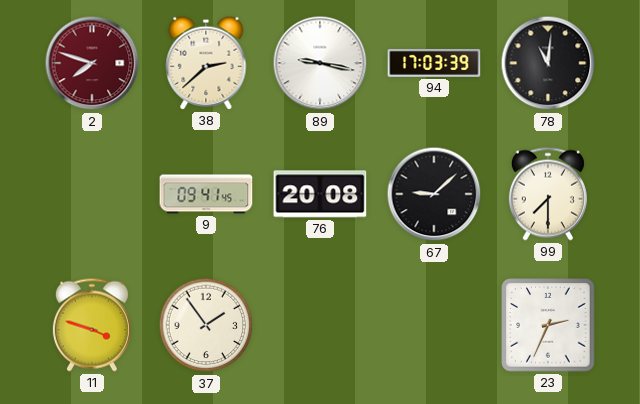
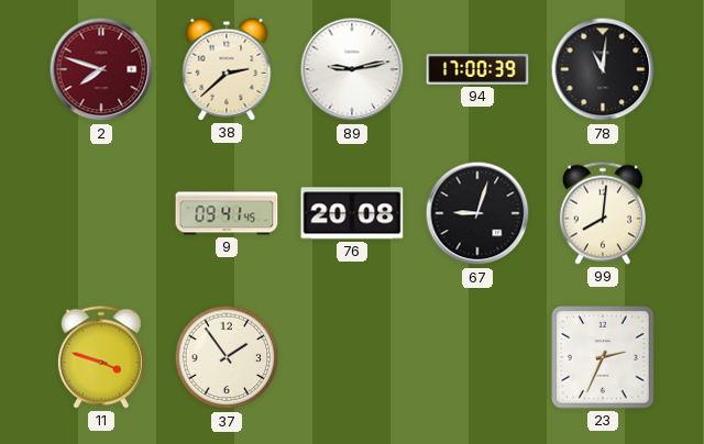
89: 9:17 -> 9:13
94: 17:03 -> 17:00
67: 9:08 -> 9:03
99: 7:30 -> 8:01
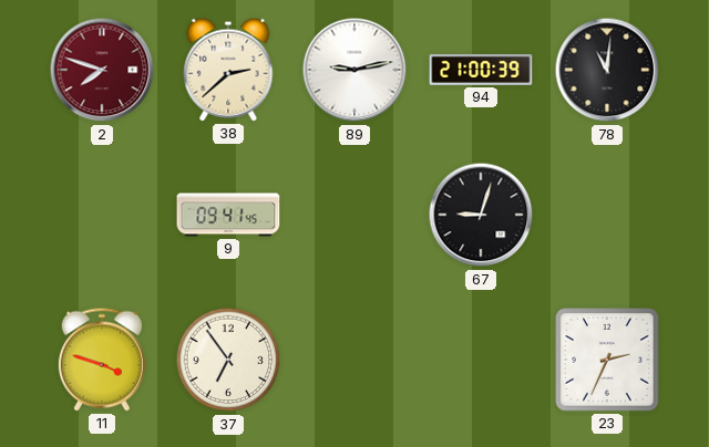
94: 17:00 -> 21:00
76: 20:08 -> none
99: 8:01 -> none
37: 1:54 -> 6:54
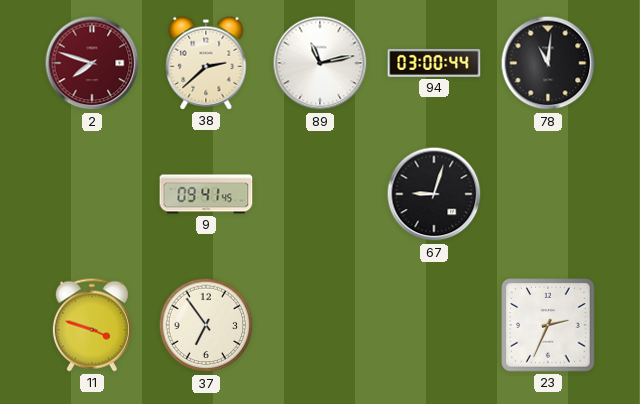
89: 9:13 -> 11:13
94: 21:00 -> 03:00
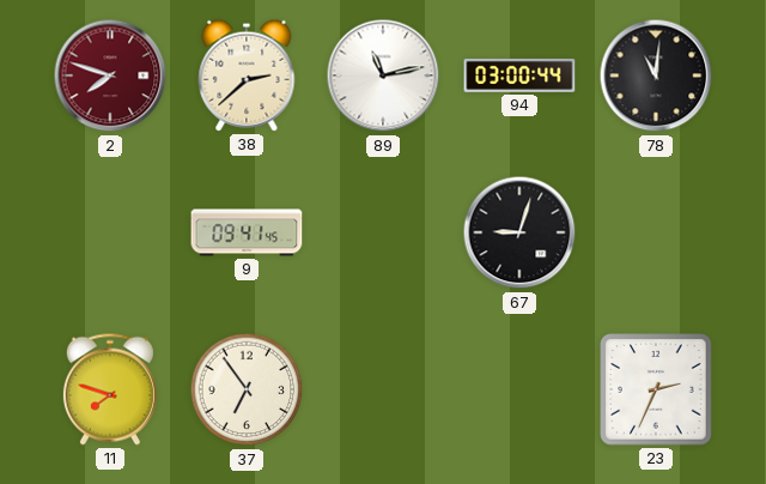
11: 3:48 -> 7:48
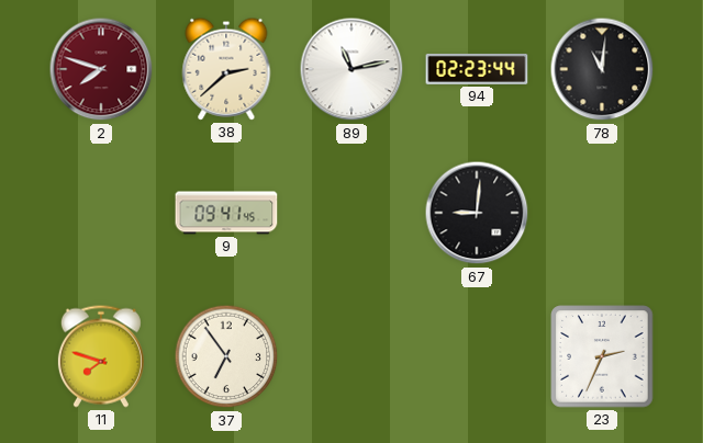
94: 03:00 -> 02:23
67: 9:03 -> 9:01
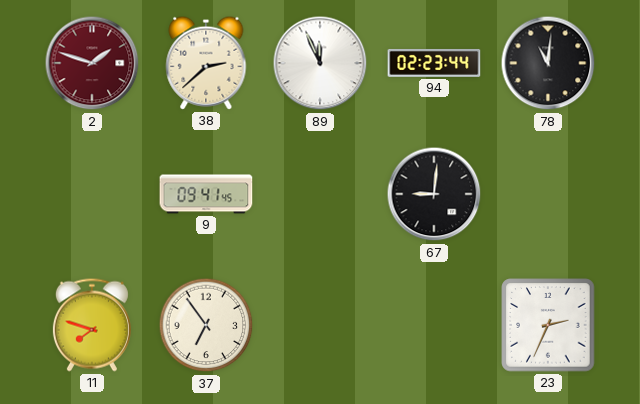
2: 7:48 -> 1:48
89: 11:13 -> 11:56
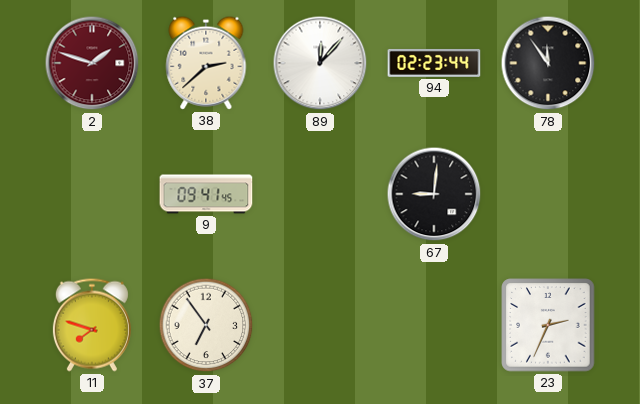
89: 11:56 -> 12:07
78: 11:01 -> 11:54
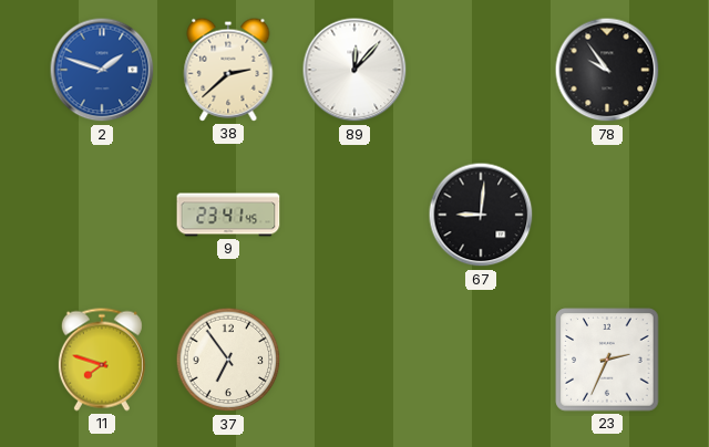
2 dial: burgundy -> blue
94: 02:23 -> none
78: 11:54 -> 9:54
9: 09:41 -> 23:41
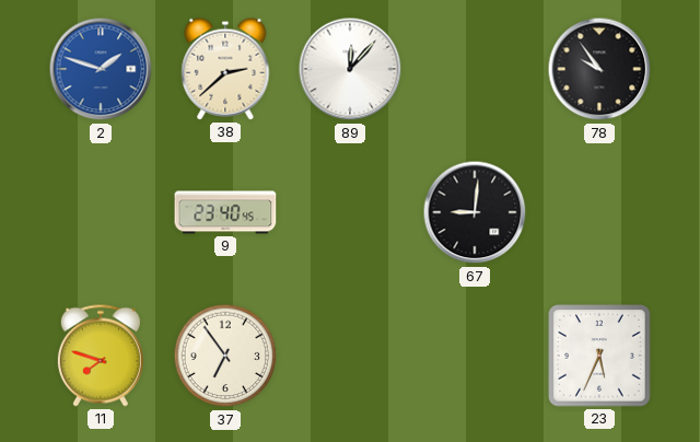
9: 23:41 -> 23:40
23: 2:34 -> 5:34
